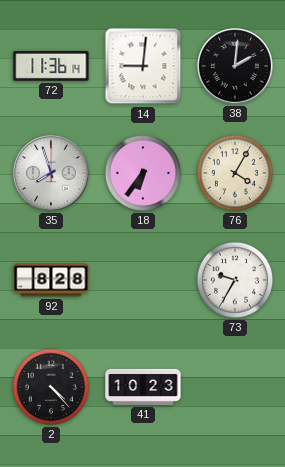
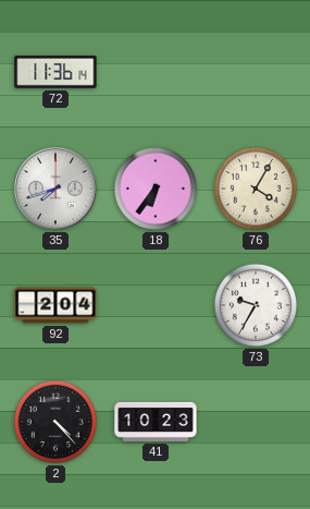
14: 9:01 -> none
38: 2:01 -> none
35: 7:57 -> 7:42
92: 8:28 -> 2:04
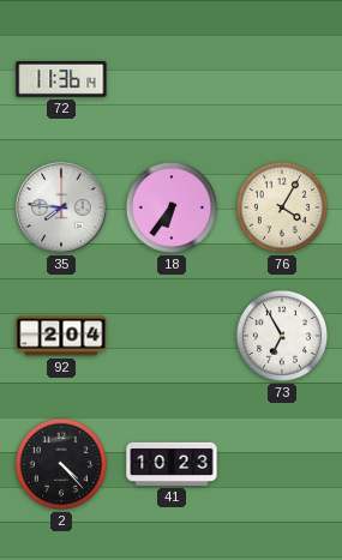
35: 7:42 -> 7:46
73: 9:35 -> 6:55
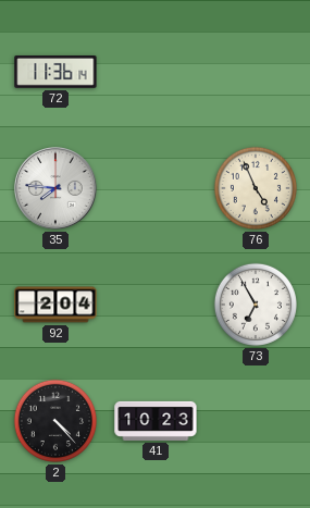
18: 6:36 -> none
76: 4:05 -> 4:56
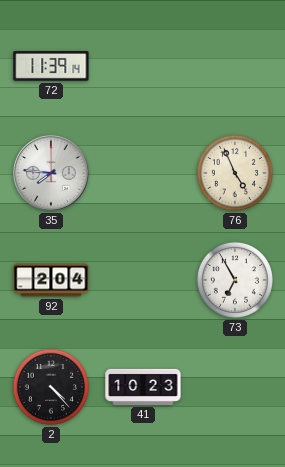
72: 11:36 -> 11:39
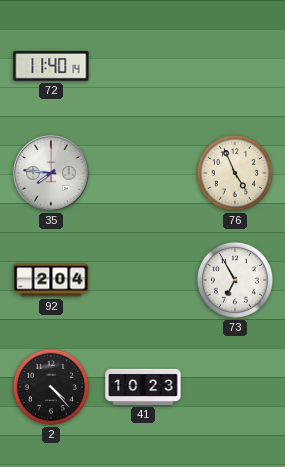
72: 11:39 -> 11:40
